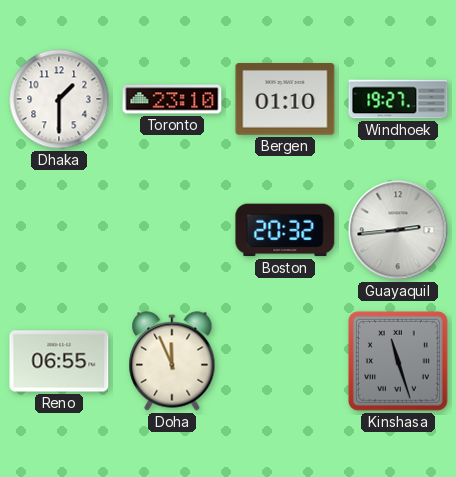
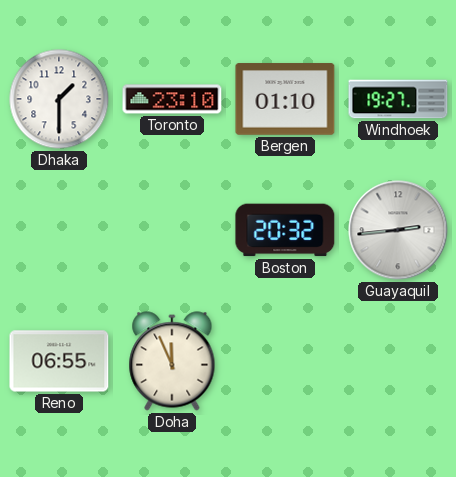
Kinshasa: 11:27 -> none
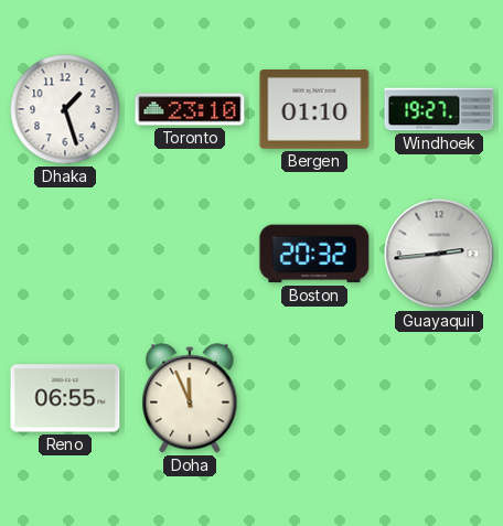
Dhaka: 1:30 -> 1:27
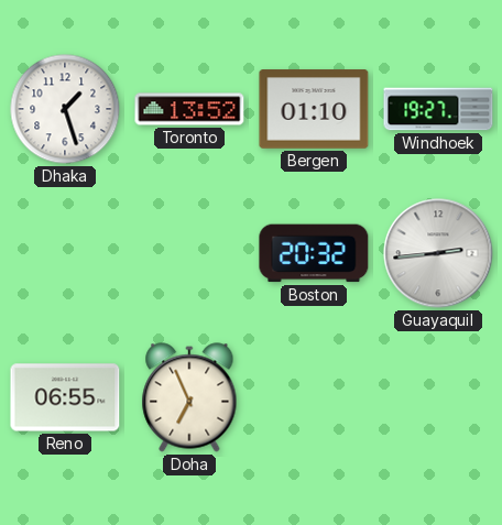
Toronto: 23:10 -> 13:52
Doha: 11:56 -> 6:56
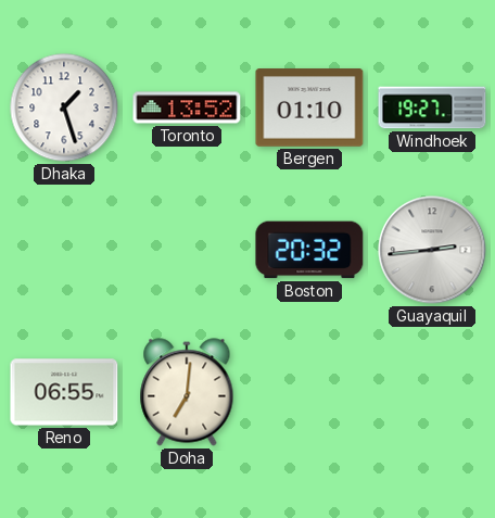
Doha: 6:56 -> 7:01
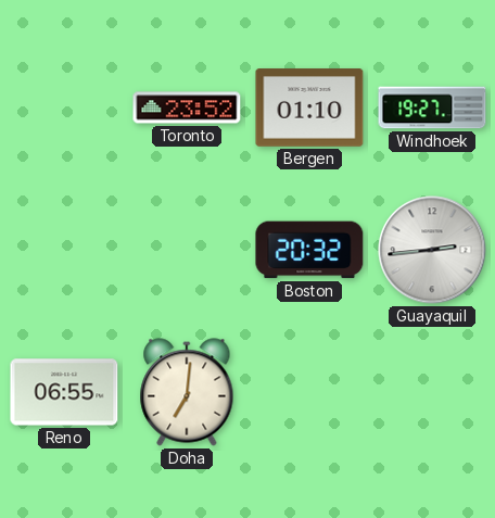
Dhaka: 1:27 -> none
Toronto: 13:52 -> 23:52
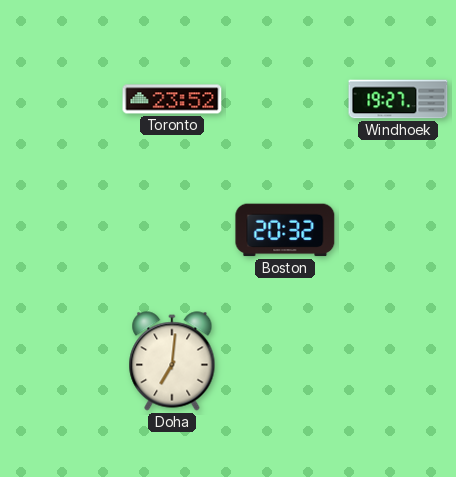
Bergen: 01:10 -> none
Guayaquil: 2:44 -> none
Reno: 06:55 -> none
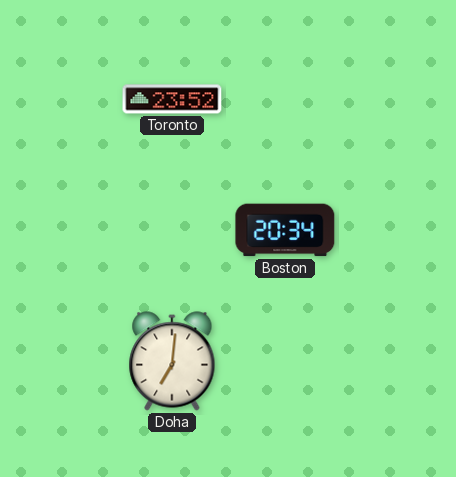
Windhoek: 19:27 -> none
Boston: 20:32 -> 20:34
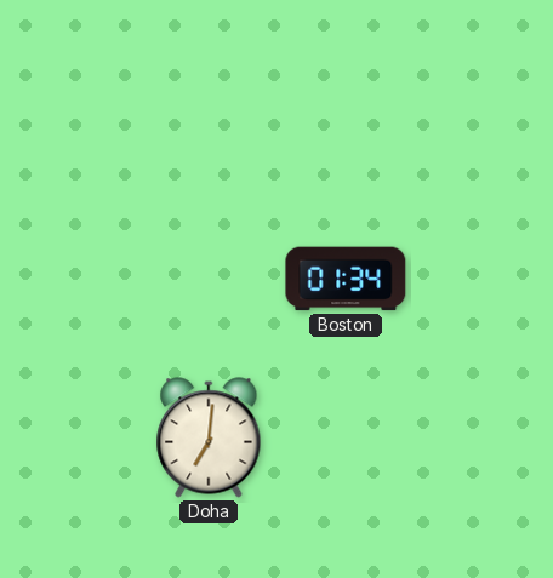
Toronto: 23:52 -> none
Boston: 20:34 -> 01:34
